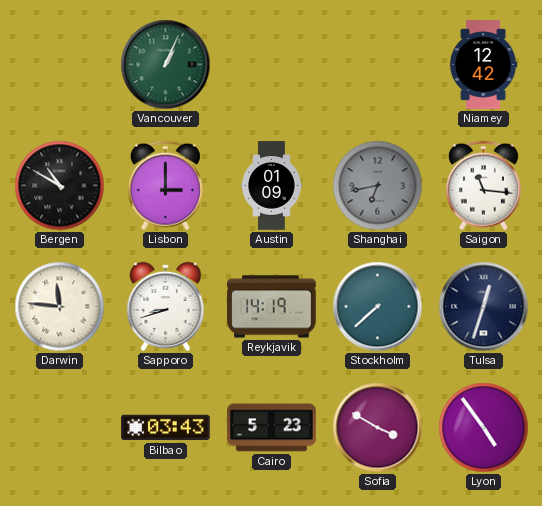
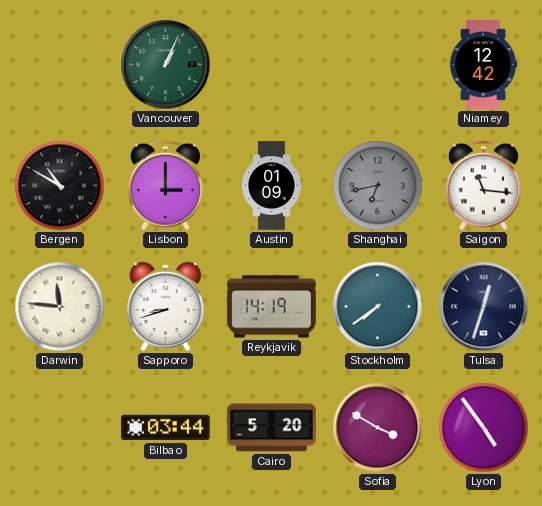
Stockholm: 7:38 -> 7:39
Bilbao: 03:43 -> 03:44
Cairo: 5:23 -> 5:20
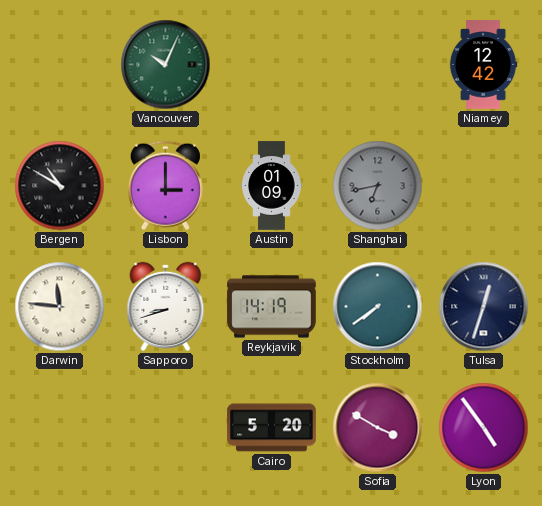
Vancouver: 1:04 -> 10:04
Saigon: 11:16 -> none
Bilbao: 03:44 -> none
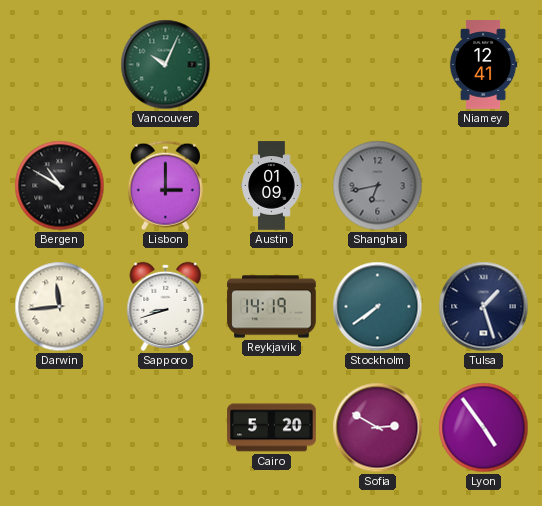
Niamey: 12:42 -> 12:41
Darwin: 11:46 -> 11:44
Tulsa: 12:33 -> 1:27
Sofia: 3:50 -> 2:50
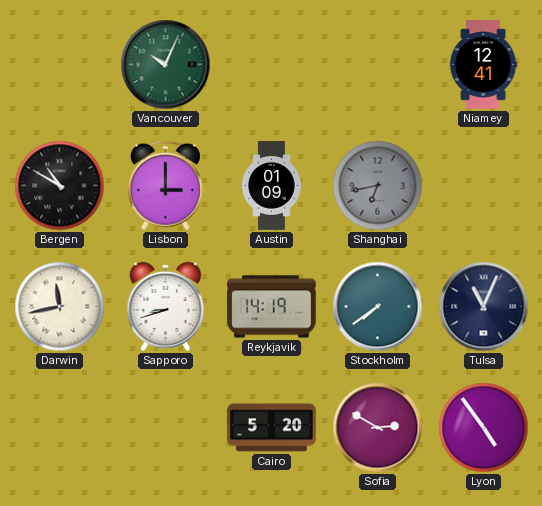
Darwin: 11:44 -> 11:43
Tulsa: 1:27 -> 11:04
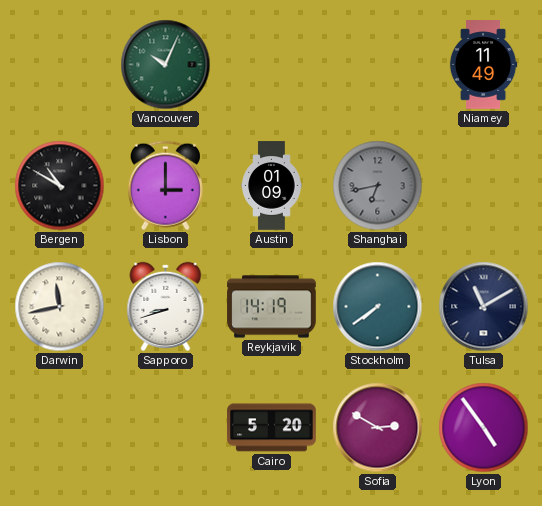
Niamey: 12:41 -> 11:49
Tulsa: 11:04 -> 11:10
